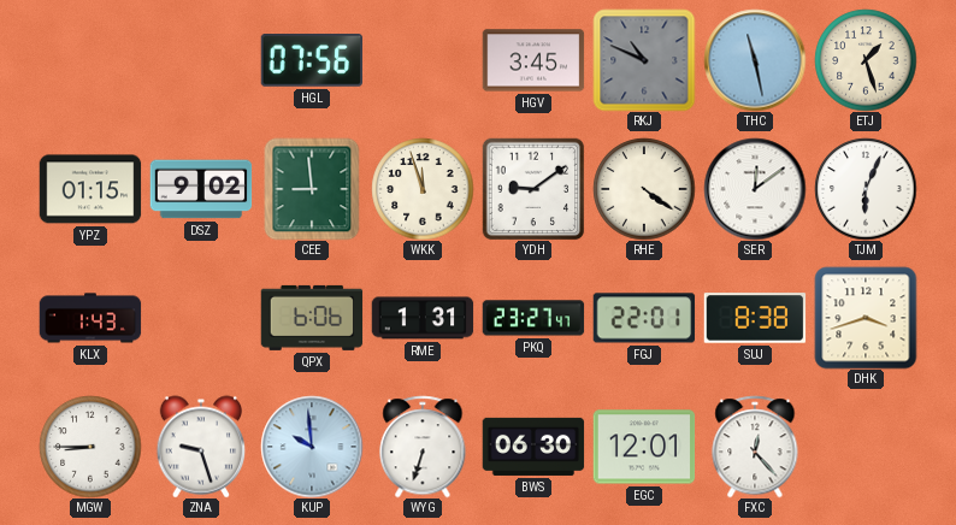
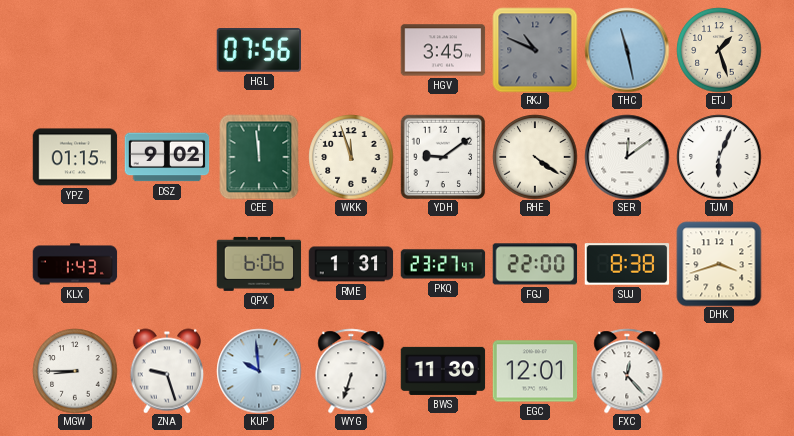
CEE: 8:59 -> 11:59
FGJ: 22:01 -> 22:00
BWS: 06:30 -> 11:30
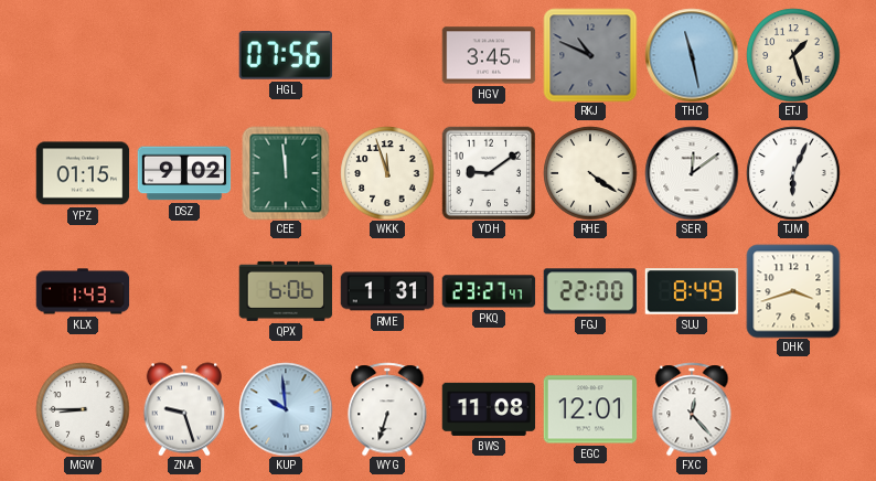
SUJ: 8:38 -> 8:49
BWS: 11:30 -> 11:08
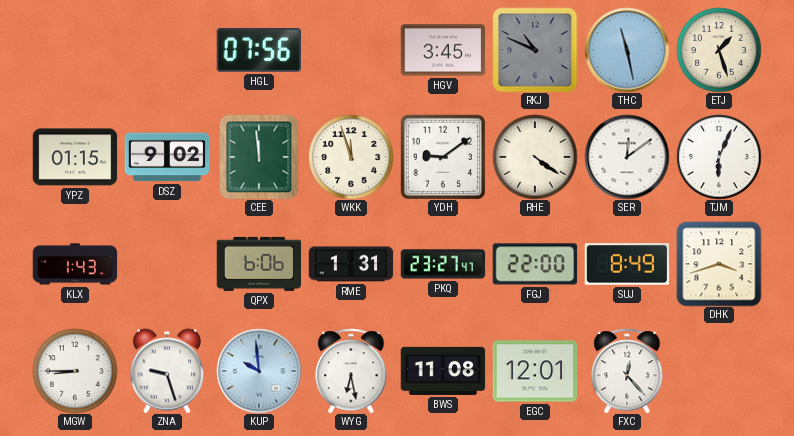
WYG: 6:33 -> 6:28
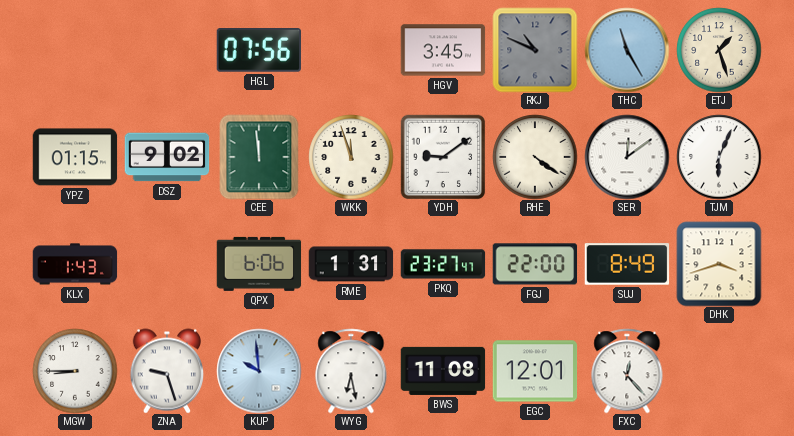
THC: 11:28 -> 11:25
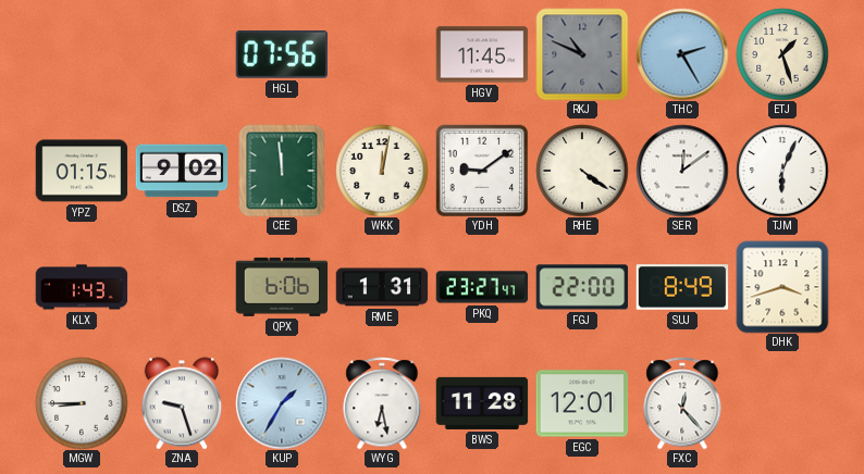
HGV: 3:45 -> 11:45
THC: 11:25 -> 2:25
WKK: 11:57 -> 12:02
KUP: 9:59 -> 1:35
BWS: 11:08 -> 11:28
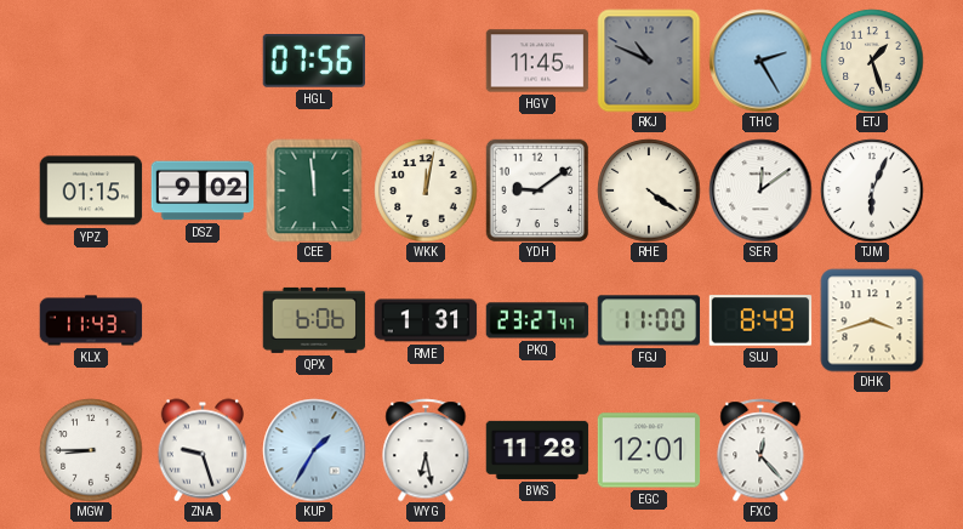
KLX: 1:43 -> 11:43
FGJ: 22:00 -> 11:00
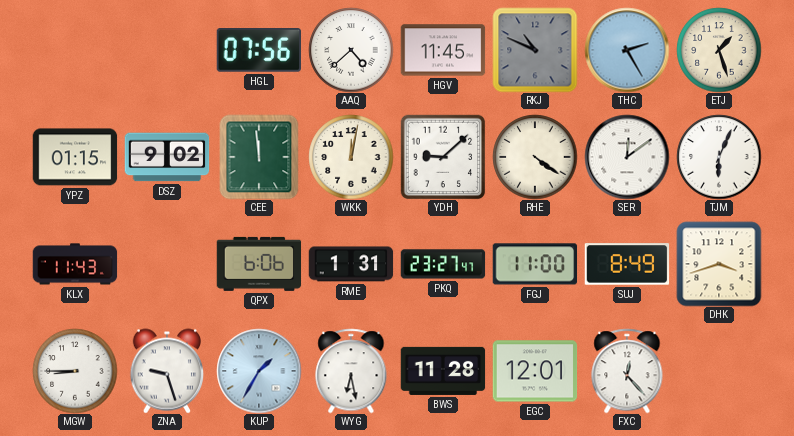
AAQ: none -> 4:38
YDH: 9:09 -> 9:08
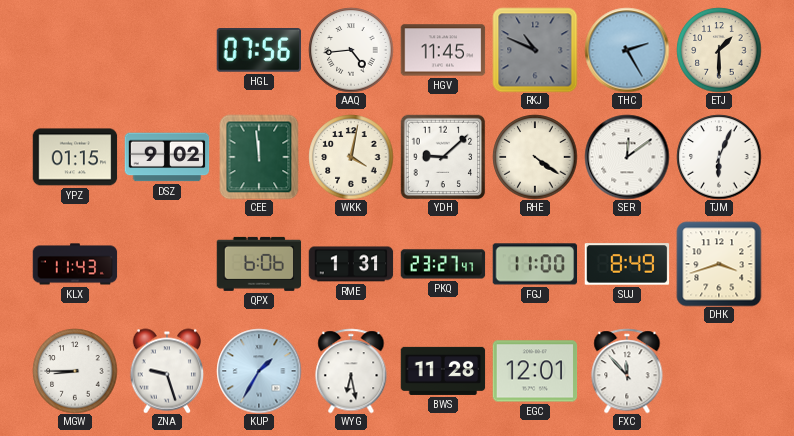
AAQ: 4:38 -> 4:44
ETJ: 1:27 -> 1:30
WKK: 12:02 -> 4:02
FXC: 12:23 -> 11:53
